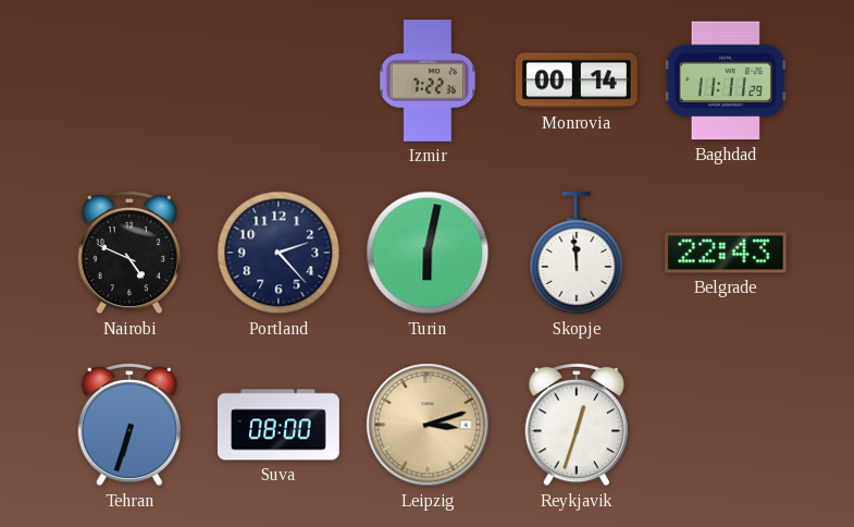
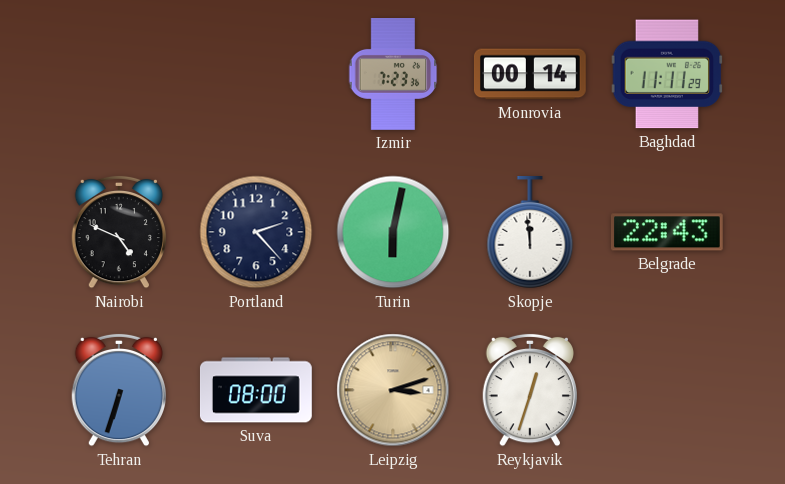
Izmir: 7:22 -> 7:23
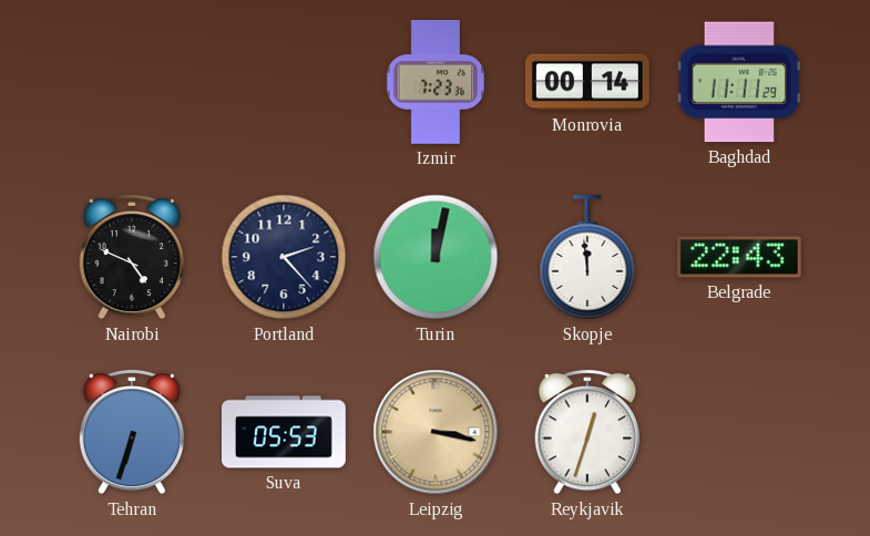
Turin: 6:02 -> 12:02
Suva: 08:00 -> 05:53
Leipzig: 3:12 -> 3:17
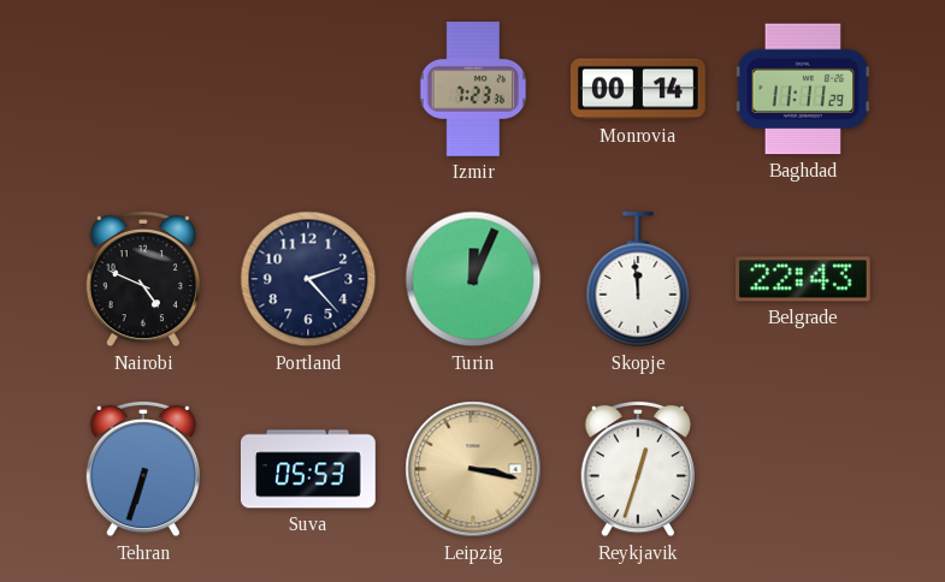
Turin: 12:02 -> 12:04
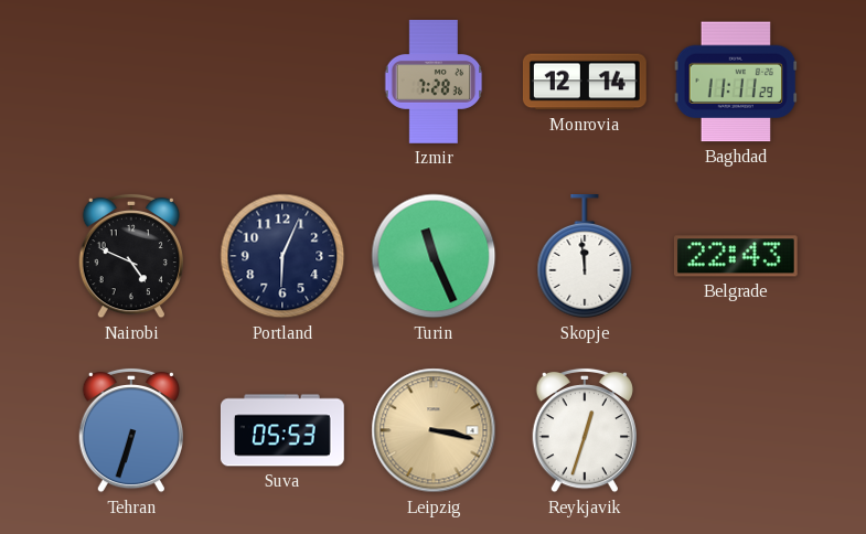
Izmir: 7:23 -> 7:28
Monrovia: 00:14 -> 12:14
Portland: 2:23 -> 6:04
Turin: 12:04 -> 11:26
